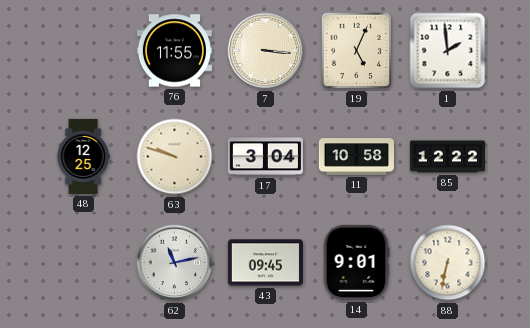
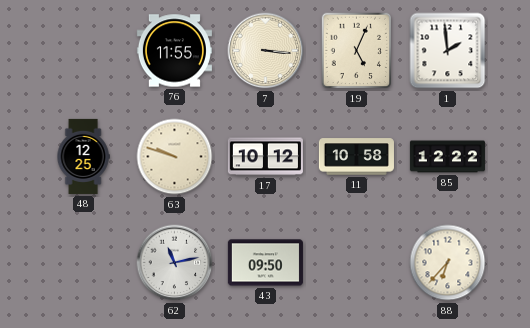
17: 3:04 -> 10:12
43: 09:45 -> 09:50
14: 9:01 -> none
88: 6:32 -> 6:37
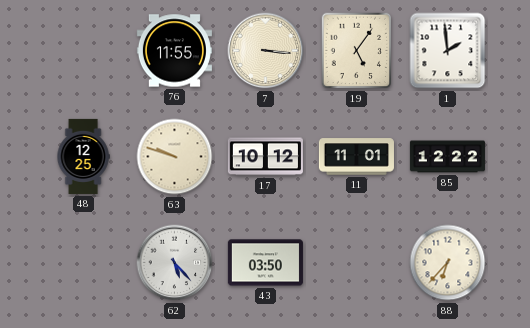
19: 5:04 -> 5:06
11: 10:58 -> 11:01
62: 11:13 -> 5:23
43: 09:50 -> 03:50
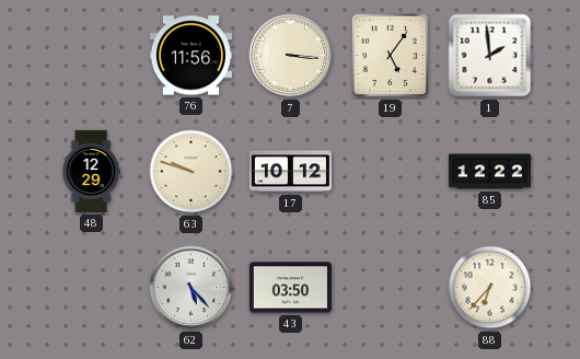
76: 11:55 -> 11:56
48: 12:25 -> 12:29
11: 11:01 -> none
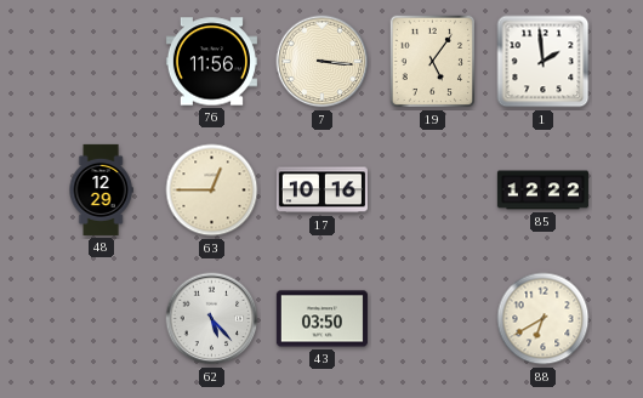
63: 9:48 -> 12:45
17: 10:12 -> 10:16
88: 6:37 -> 6:40
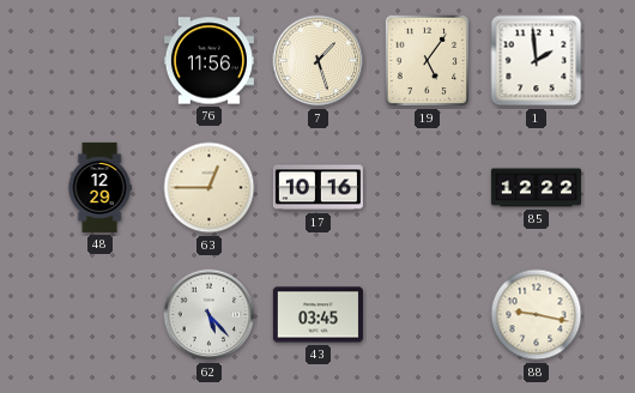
7: 3:16 -> 1:27
43: 03:50 -> 03:45
88: 6:40 -> 9:17
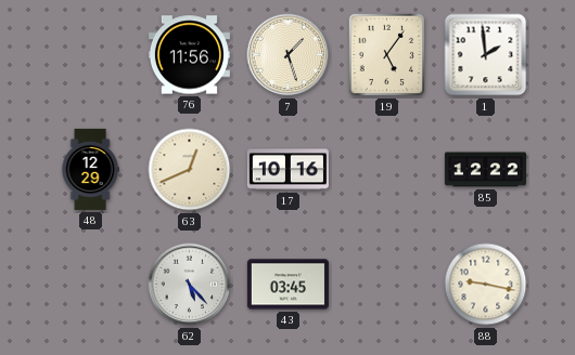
63: 12:45 -> 12:41
